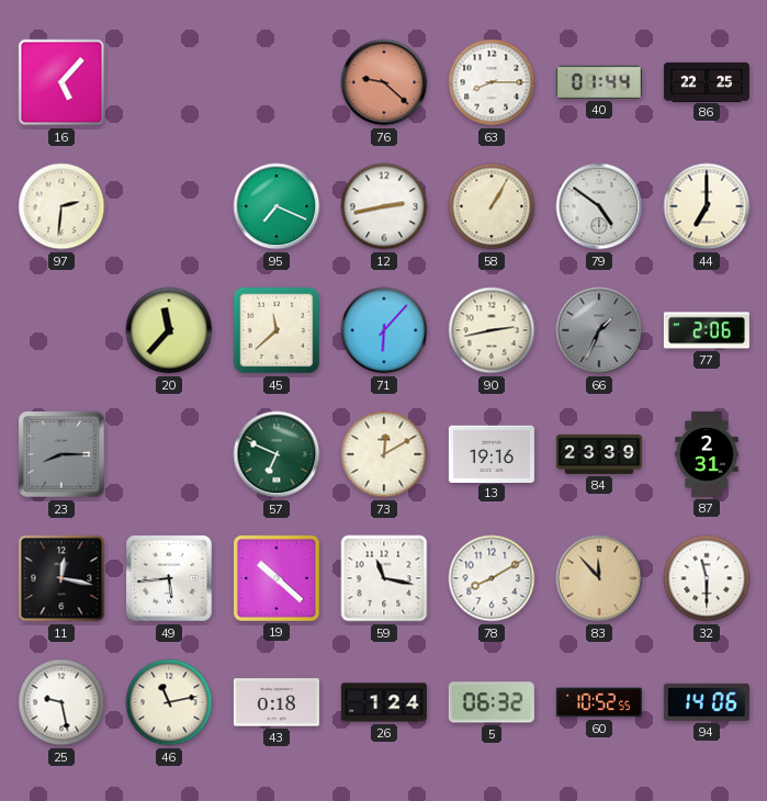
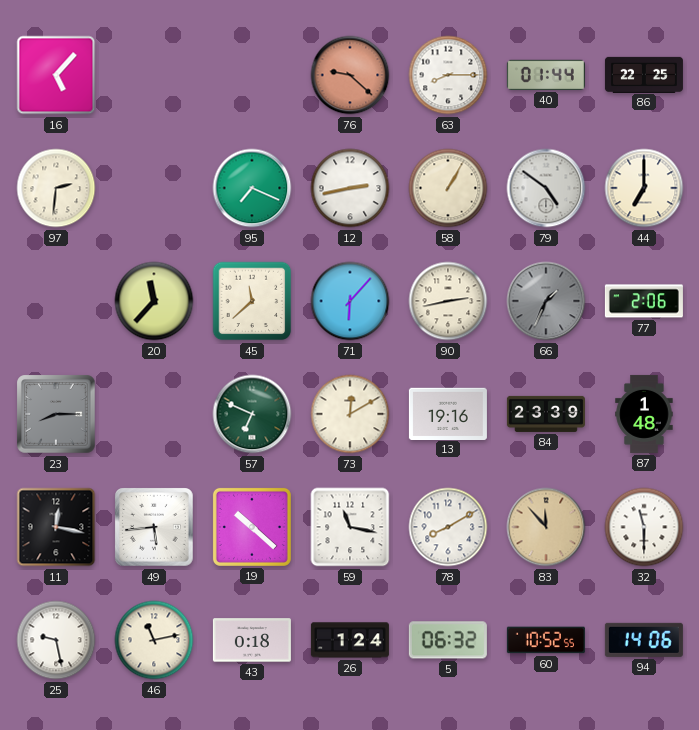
87: 2:31 -> 1:48
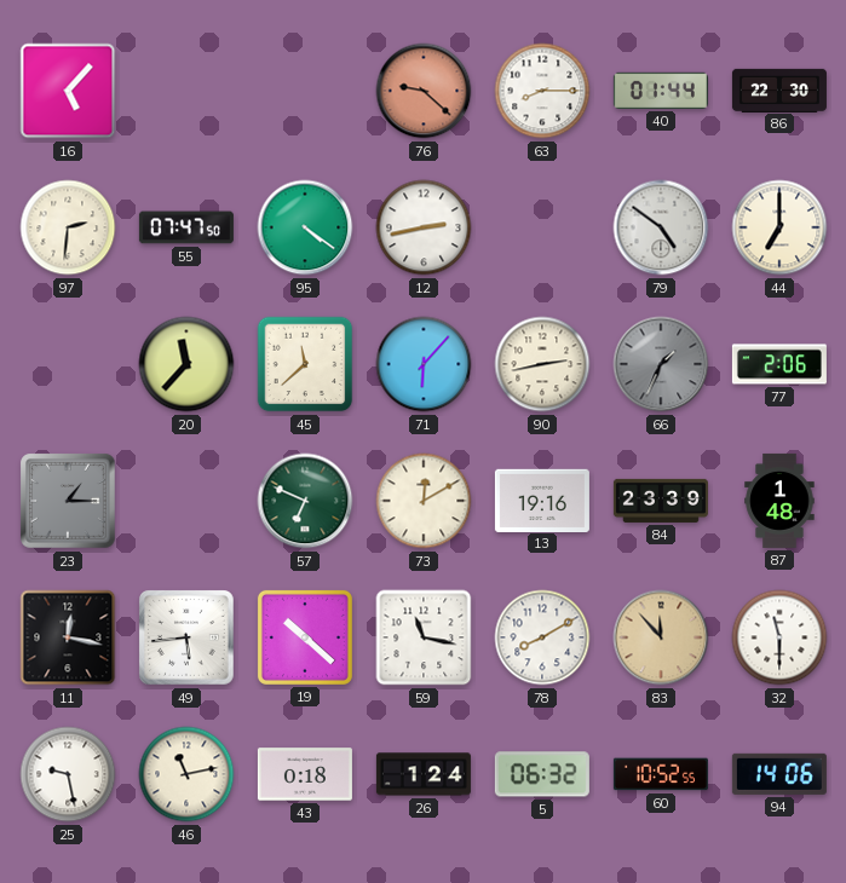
86: 22:25 -> 22:30
55: none -> 07:47
95: 7:19 -> 4:21
58: 1:05 -> none
23: 8:15 -> 1:15
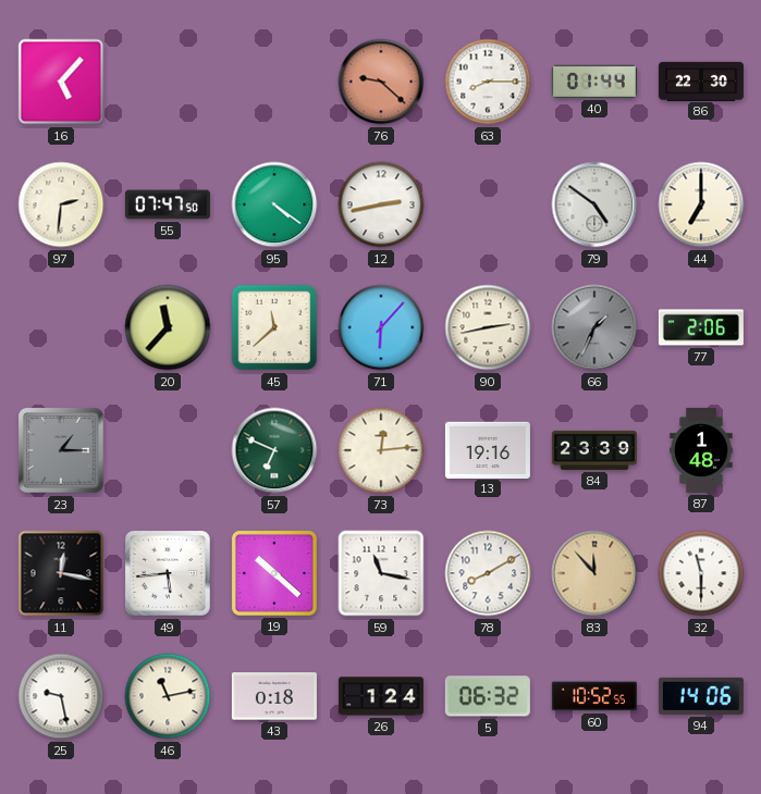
73: 12:10 -> 12:14
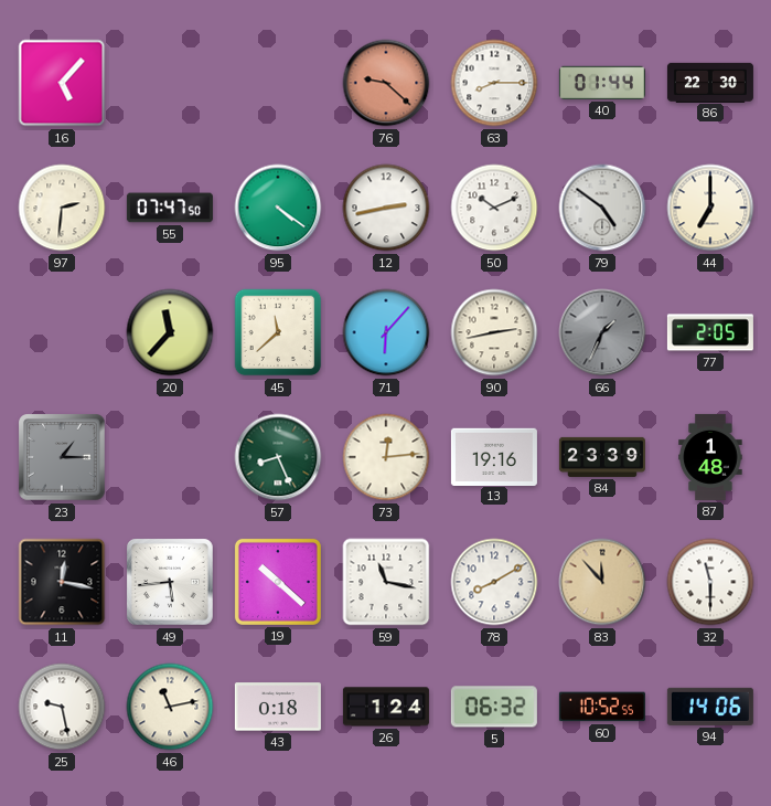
50: none -> 10:11
77: 2:06 -> 2:05
57: 6:49 -> 8:26
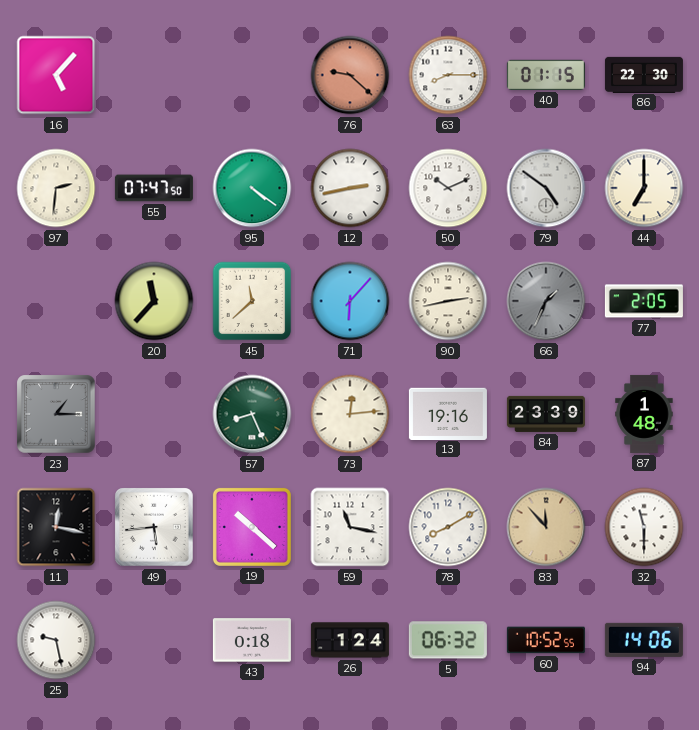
40: 01:44 -> 01:15
46: 11:13 -> none
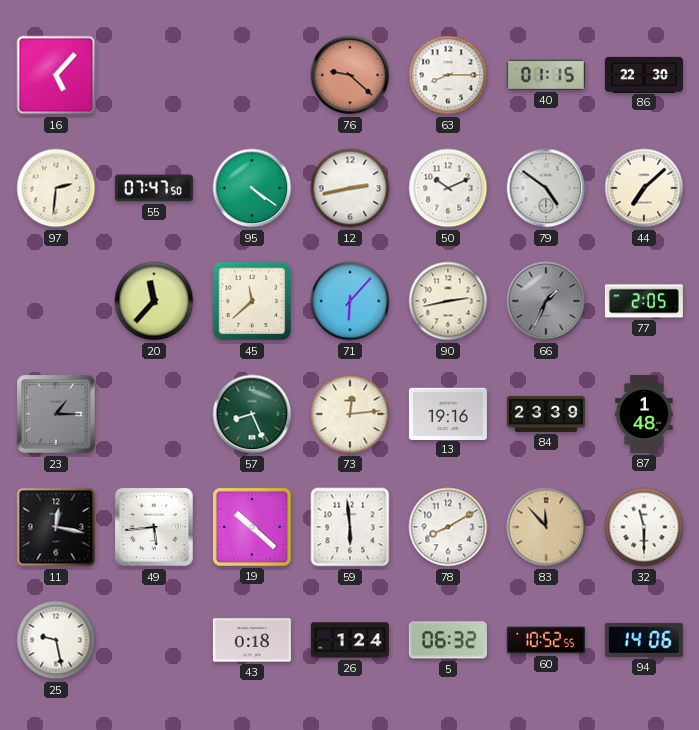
44: 7:00 -> 7:08
59: 11:17 -> 5:59
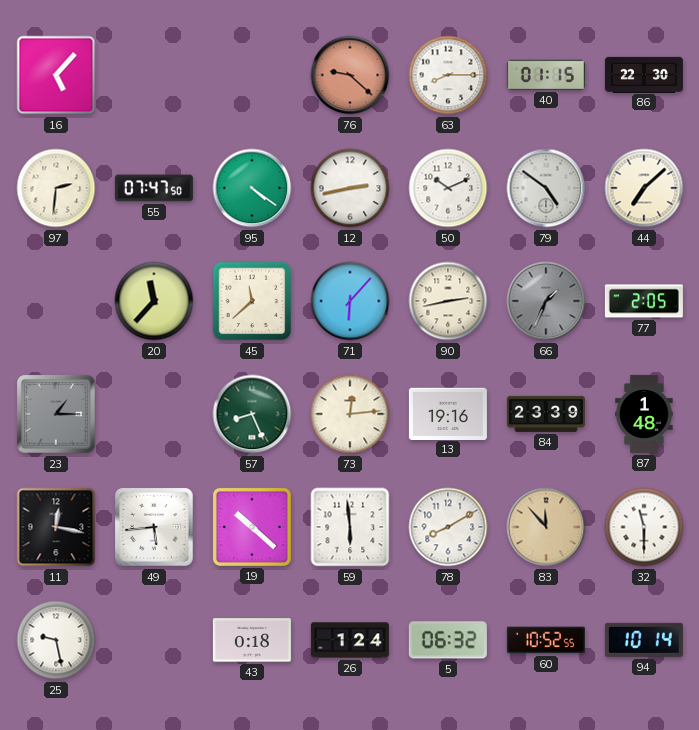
94: 14:06 -> 10:14
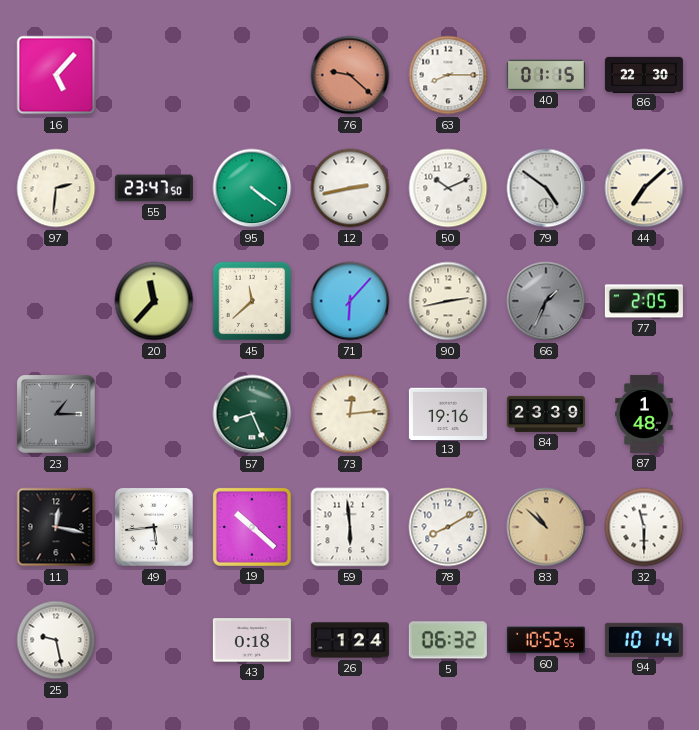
55: 07:47 -> 23:47
83: 11:53 -> 10:52
